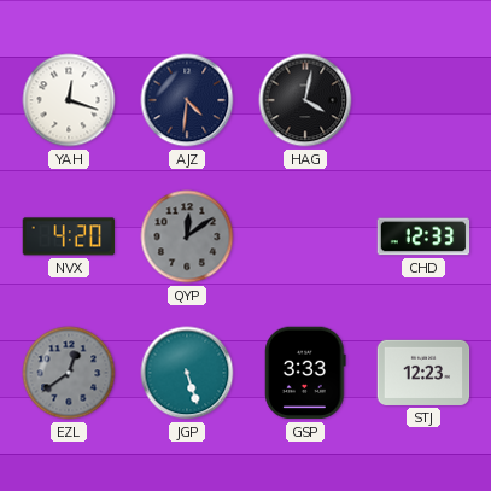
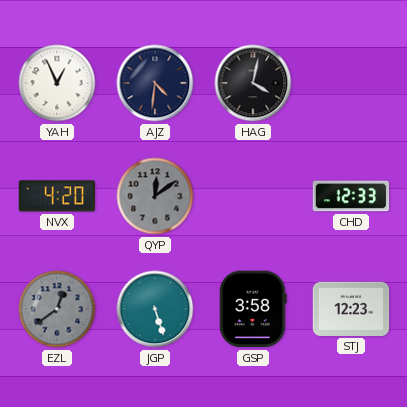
YAH: 12:18 -> 12:56
GSP: 3:33 -> 3:58
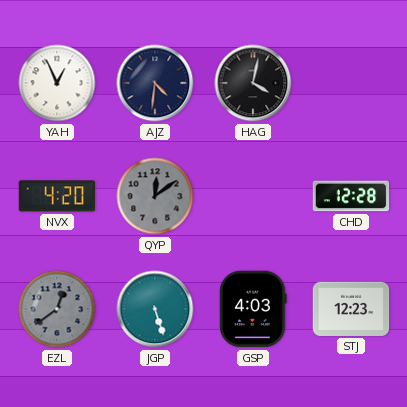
CHD: 12:33 -> 12:28
GSP: 3:58 -> 4:03
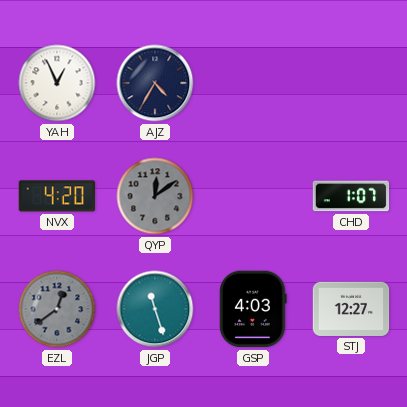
AJZ: 4:31 -> 4:35
HAG: 4:02 -> none
CHD: 12:28 -> 1:07
JGP: 5:27 -> 11:27
STJ: 12:23 -> 12:27
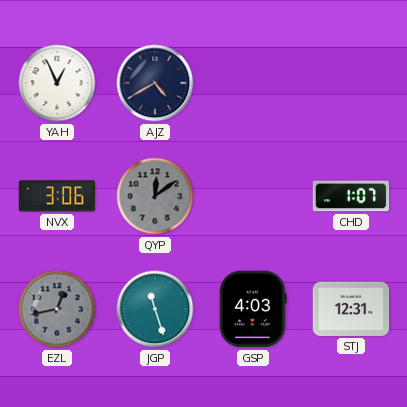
AJZ: 4:35 -> 4:40
NVX: 4:20 -> 3:06
EZL: 12:39 -> 12:43
STJ: 12:27 -> 12:31
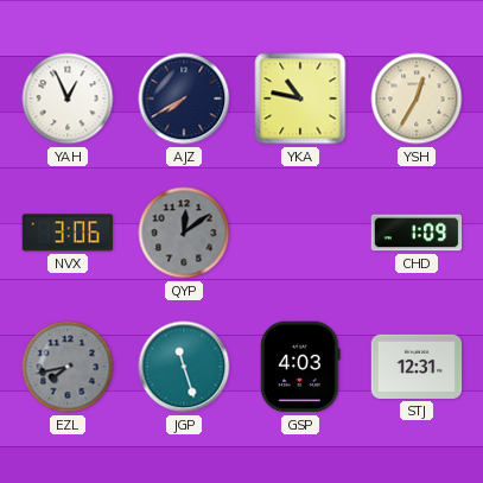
AJZ: 4:40 -> 7:40
YKA: none -> 10:47
YSH: none -> 12:35
CHD: 1:07 -> 1:09
EZL: 12:43 -> 7:43
